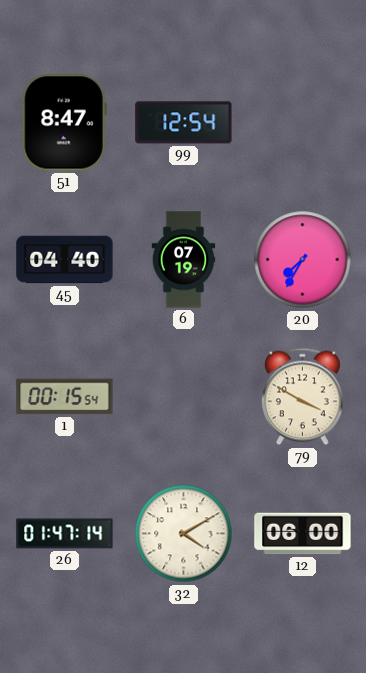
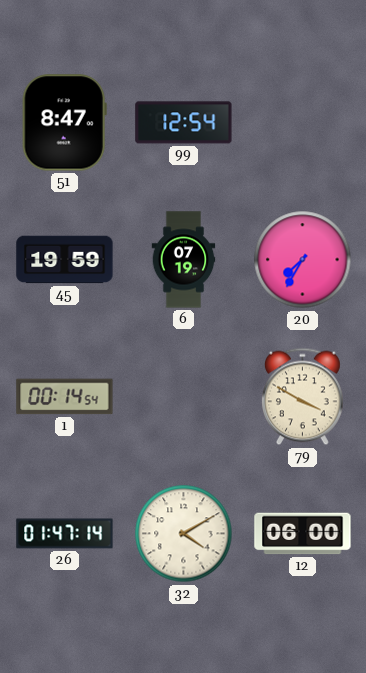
45: 04:40 -> 19:59
1: 00:15 -> 00:14
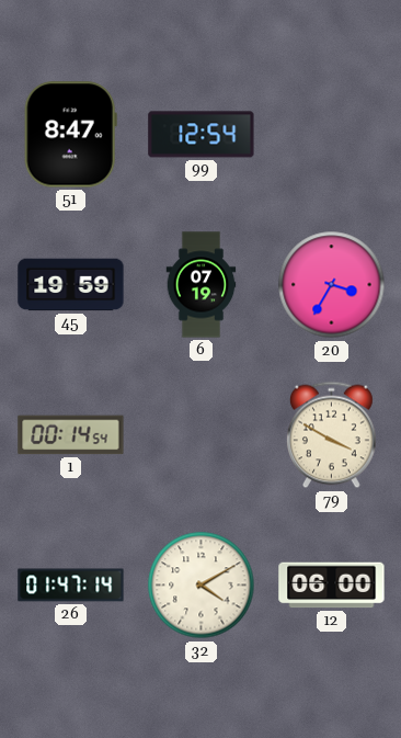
20: 7:35 -> 3:35
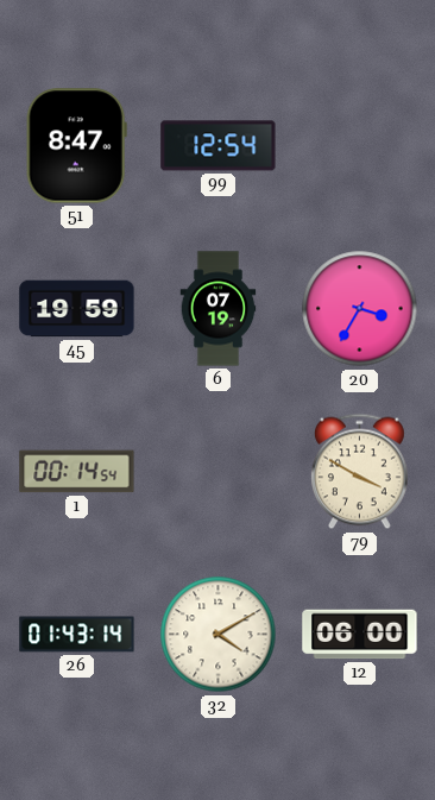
26: 01:47 -> 01:43
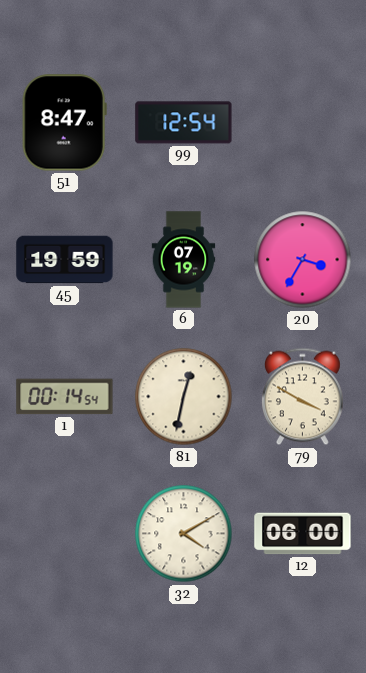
81: none -> 12:32
26: 01:43 -> none
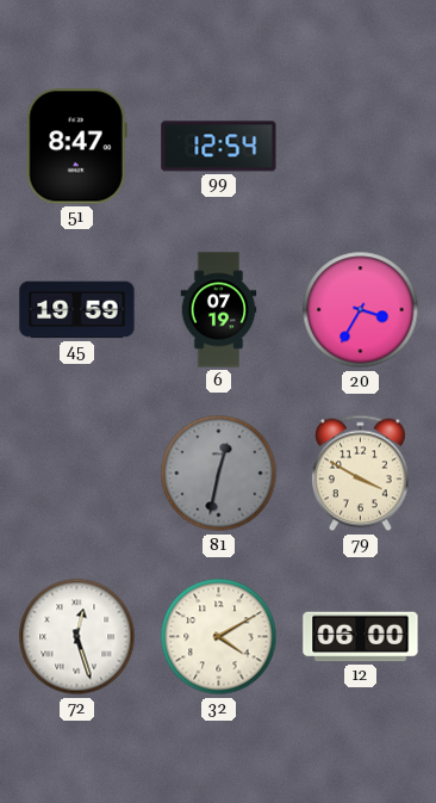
1: 00:14 -> none
81 dial: cream -> grey
72: none -> 12:27
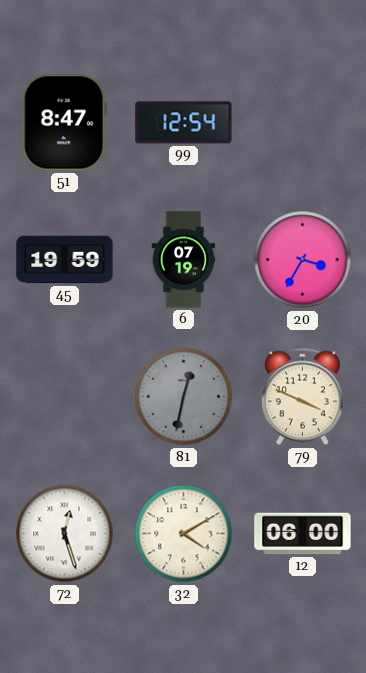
79: 3:50 -> 3:49
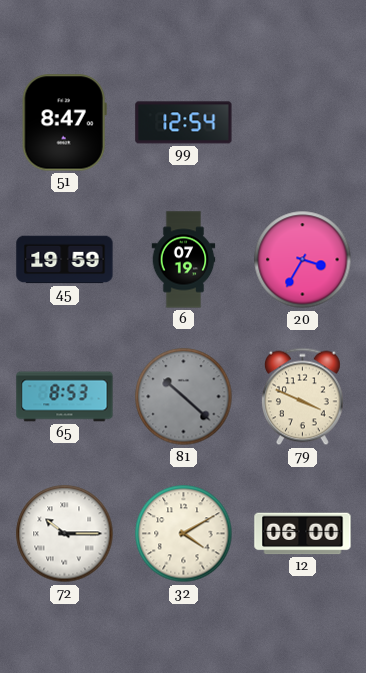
65: none -> 8:53
81: 12:32 -> 10:22
72: 12:27 -> 10:15
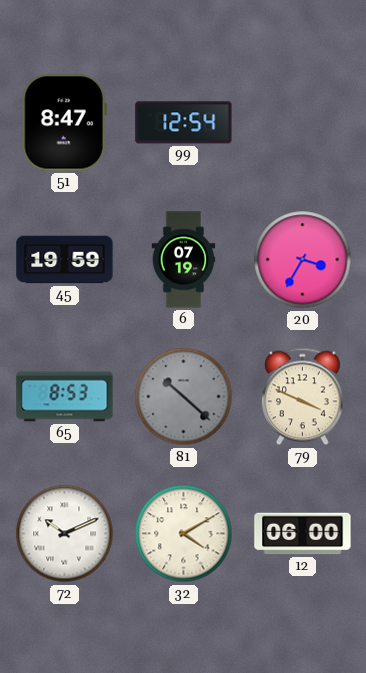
72: 10:15 -> 10:11
